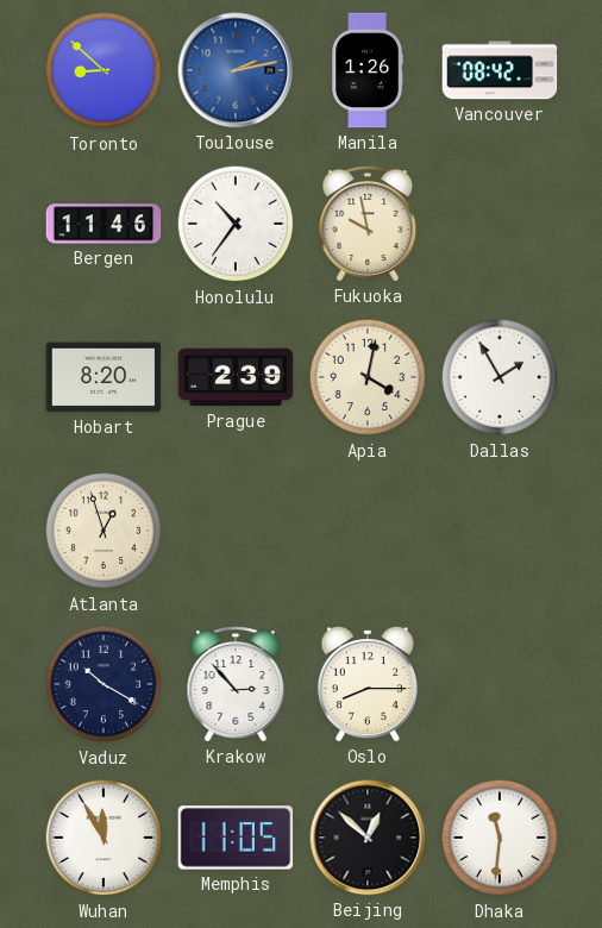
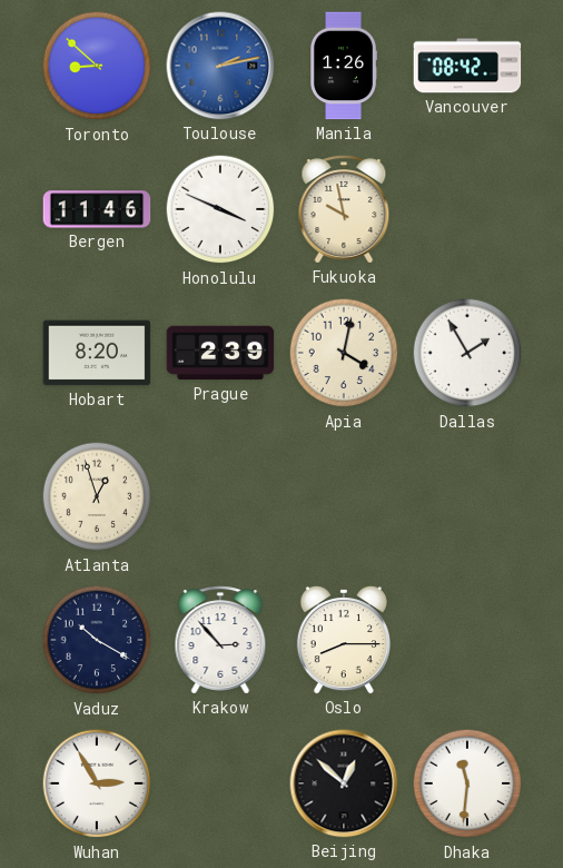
Honolulu: 10:36 -> 3:49
Wuhan: 11:55 -> 2:55
Memphis: 11:05 -> none
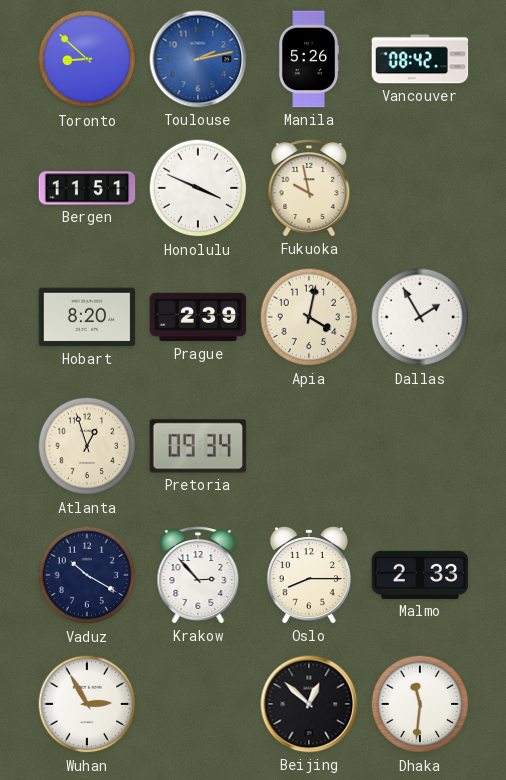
Manila: 1:26 -> 5:26
Bergen: 11:46 -> 11:51
Pretoria: none -> 09:34
Malmo: none -> 2:33
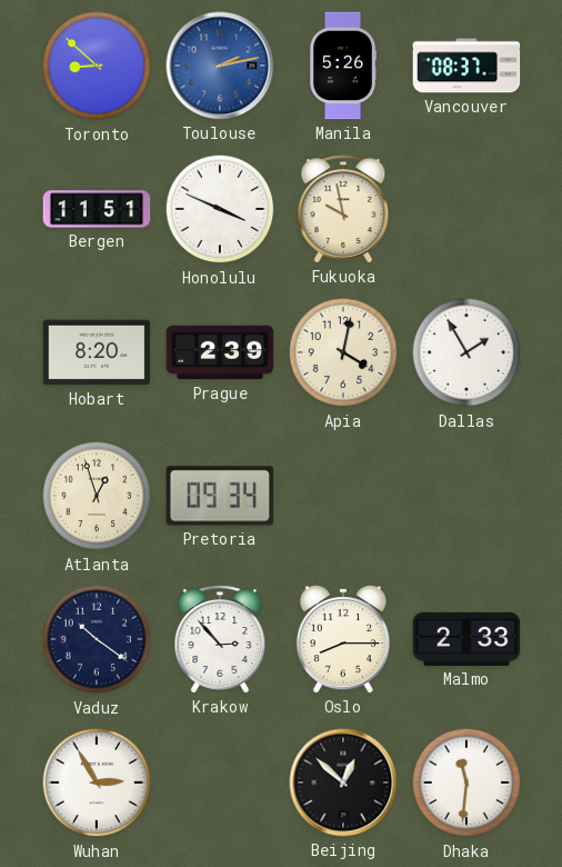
Vancouver: 08:42 -> 08:37
Vaduz: 10:20 -> 10:21
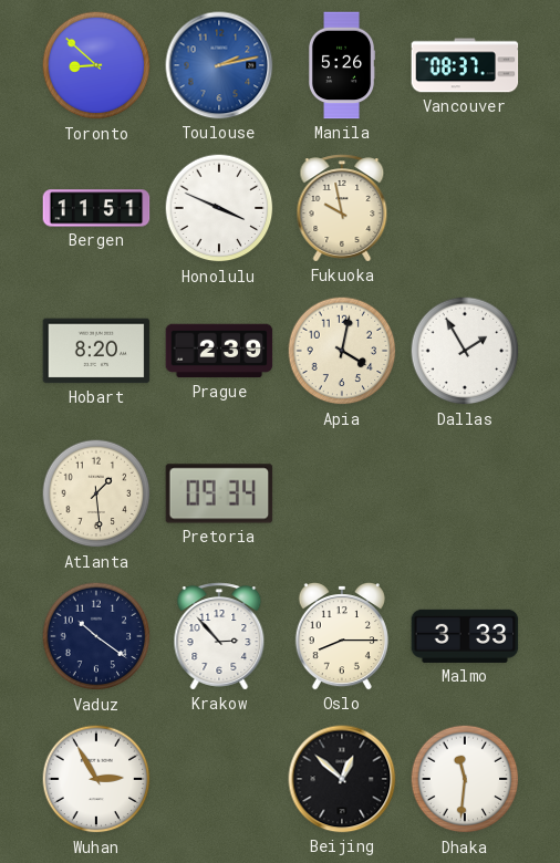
Atlanta: 12:57 -> 1:29
Malmo: 2:33 -> 3:33
